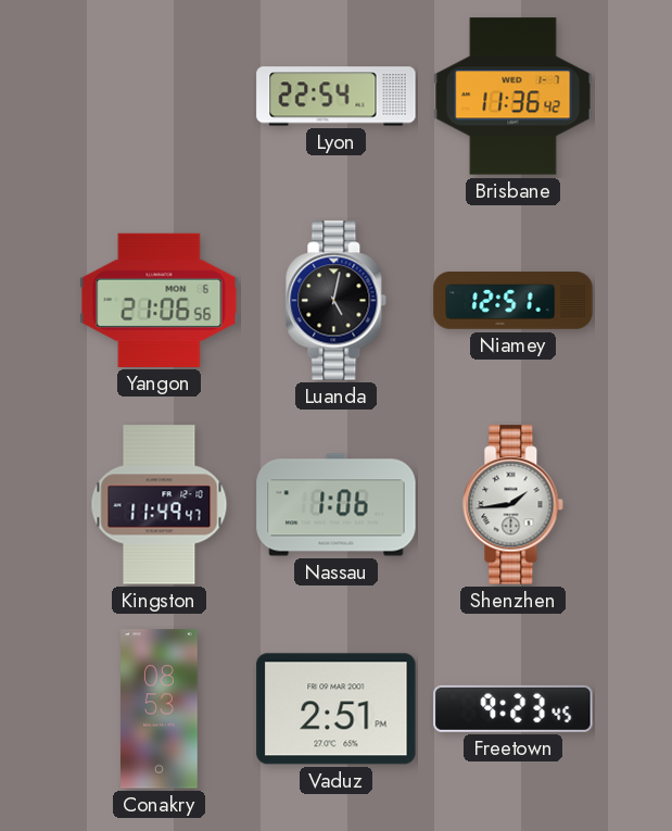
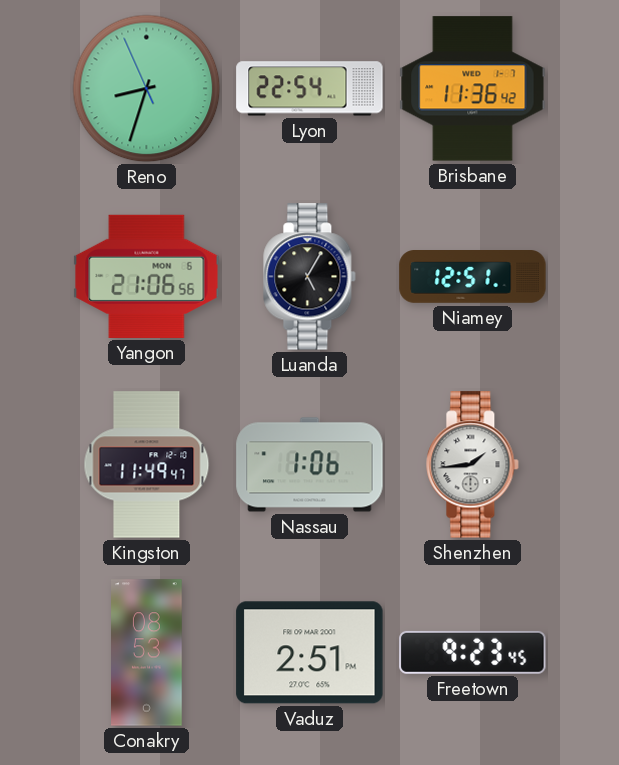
Reno: none -> 8:32
Luanda: 5:02 -> 5:05
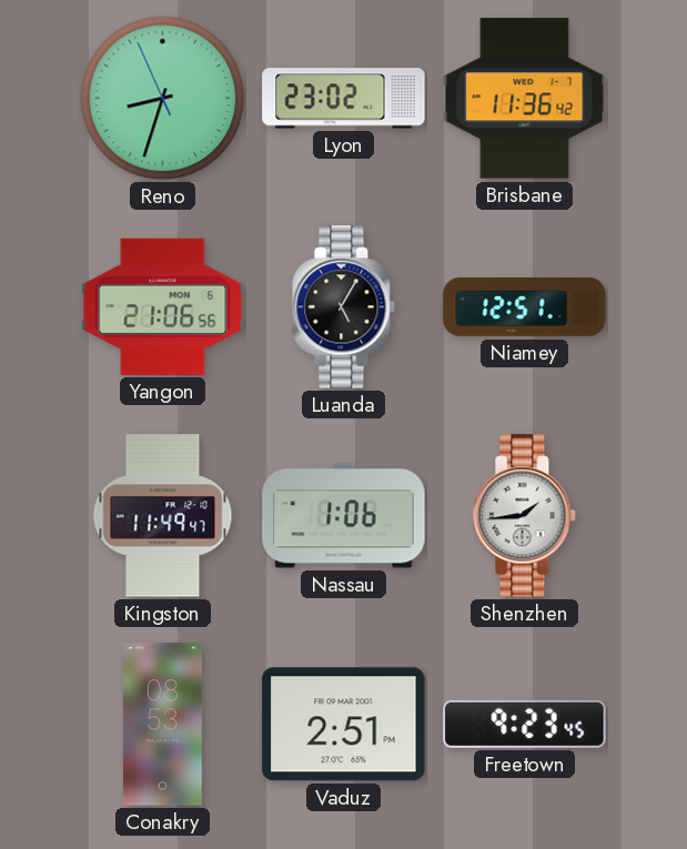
Lyon: 22:54 -> 23:02
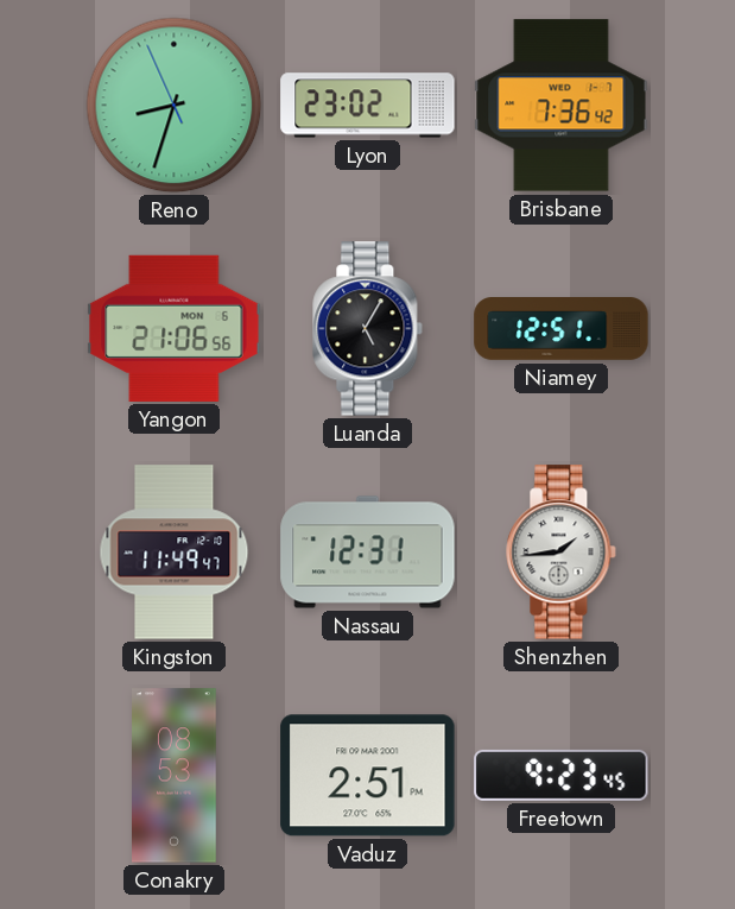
Brisbane: 11:36 -> 7:36
Nassau: 1:06 -> 12:31
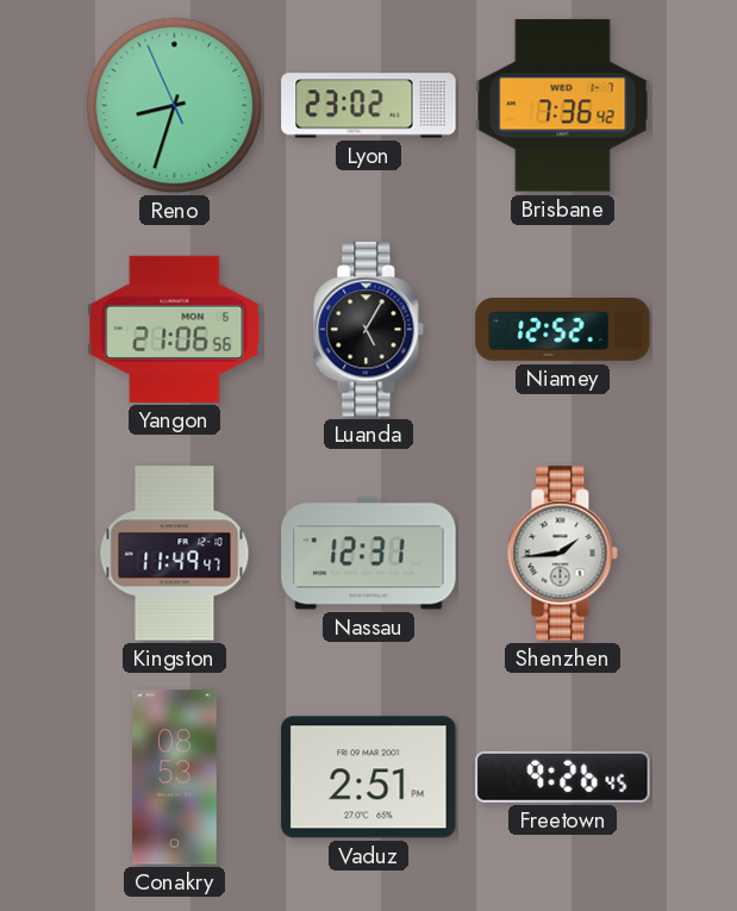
Niamey: 12:51 -> 12:52
Freetown: 9:23 -> 9:26
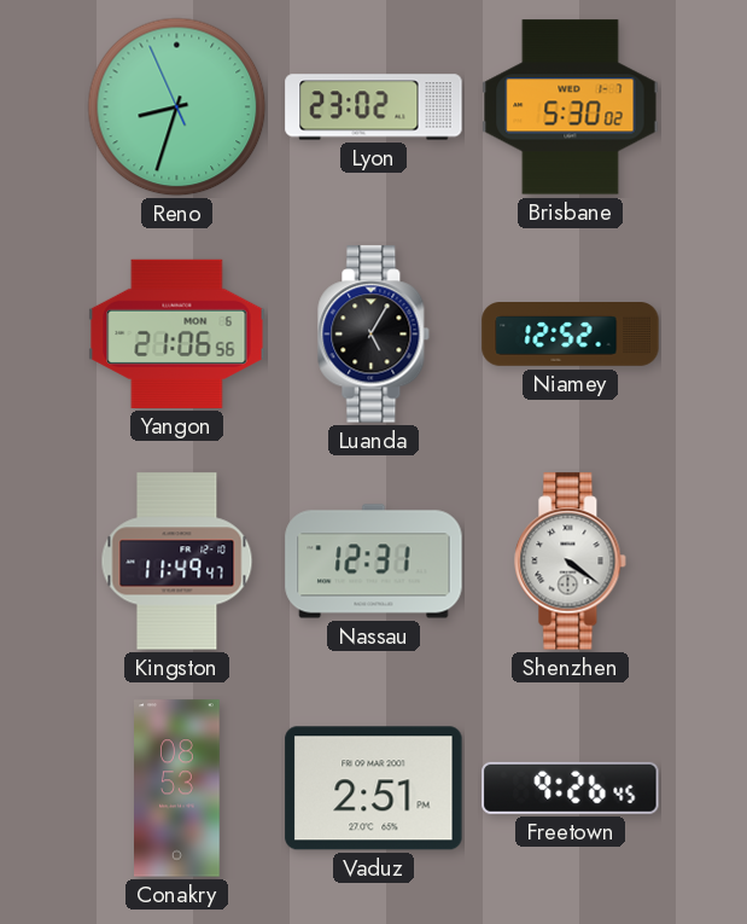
Brisbane: 7:36 -> 5:30
Shenzhen: 1:44 -> 4:21
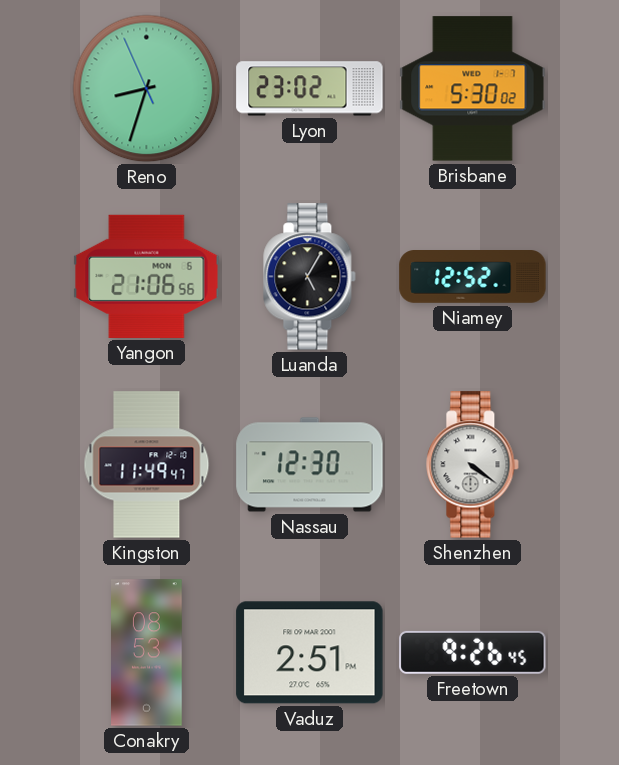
Nassau: 12:31 -> 12:30
